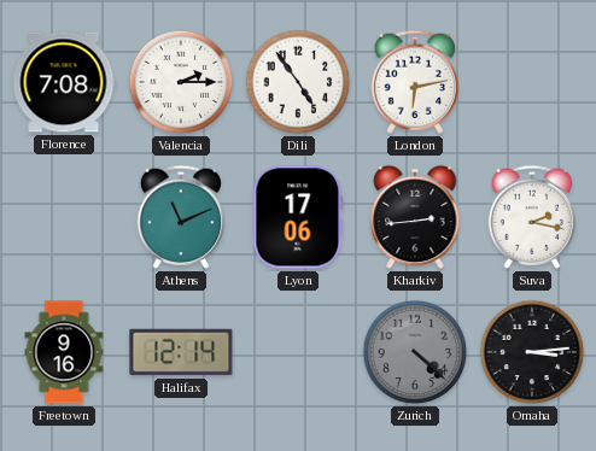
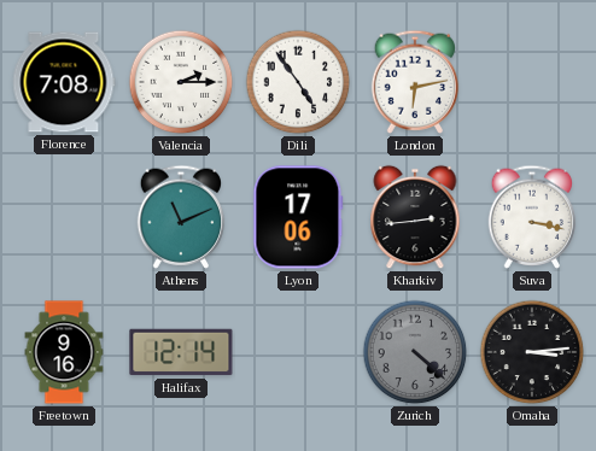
Suva: 2:17 -> 3:17
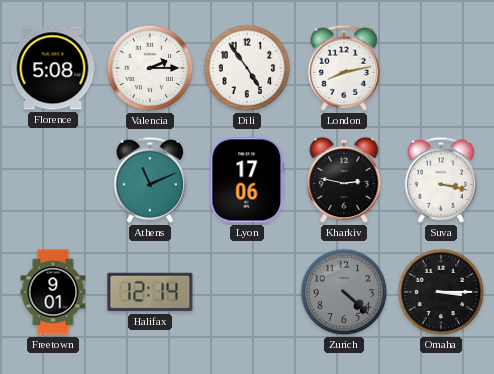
Florence: 7:08 -> 5:08
London: 6:13 -> 8:13
Kharkiv: 2:44 -> 2:47
Freetown: 9:16 -> 9:01
Omaha: 3:14 -> 3:15
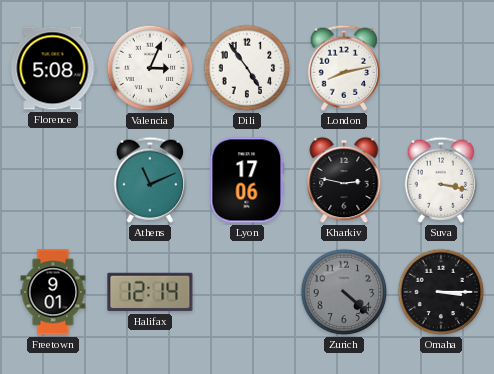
Valencia: 2:15 -> 3:04
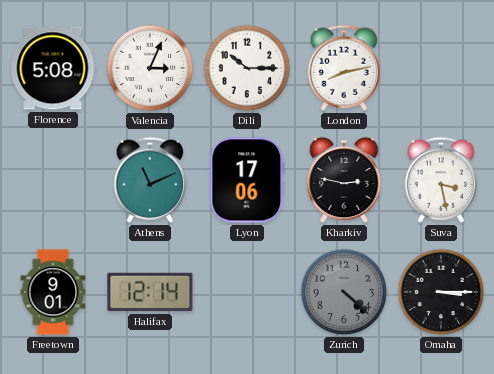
Dili: 4:54 -> 10:15
Suva: 3:17 -> 3:28
